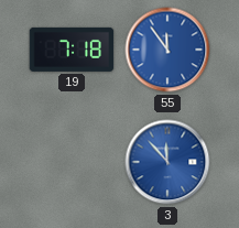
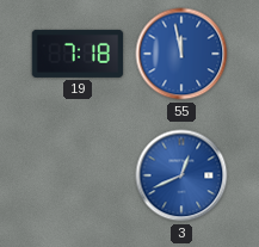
55: 11:54 -> 11:58
3: 11:53 -> 12:41
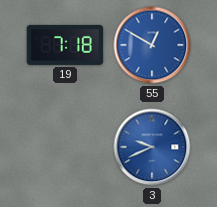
55: 11:58 -> 12:50
3: 12:41 -> 9:41
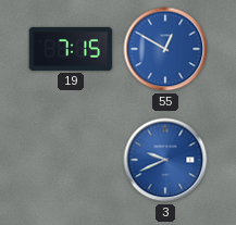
19: 7:18 -> 7:15
